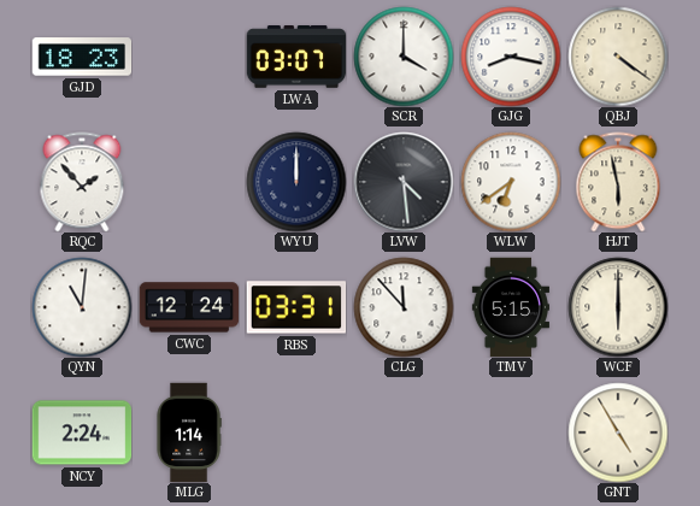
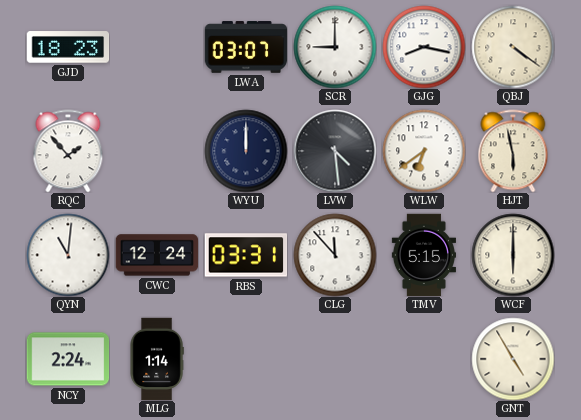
SCR: 4:00 -> 9:00
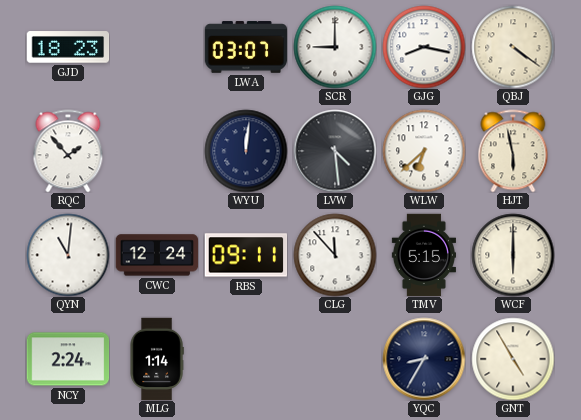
WYU: 12:00 -> 12:01
WLW: 6:39 -> 6:38
RBS: 03:31 -> 09:11
YQC: none -> 8:35
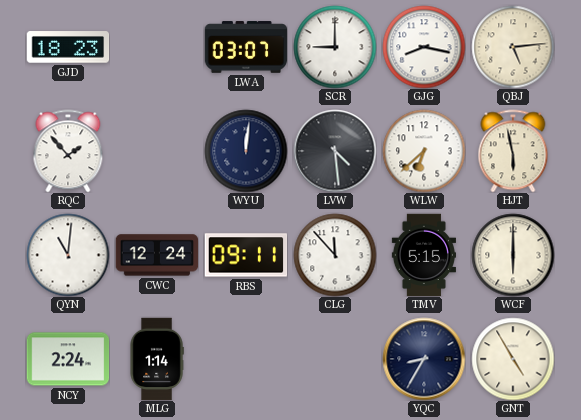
QBJ: 4:21 -> 5:14
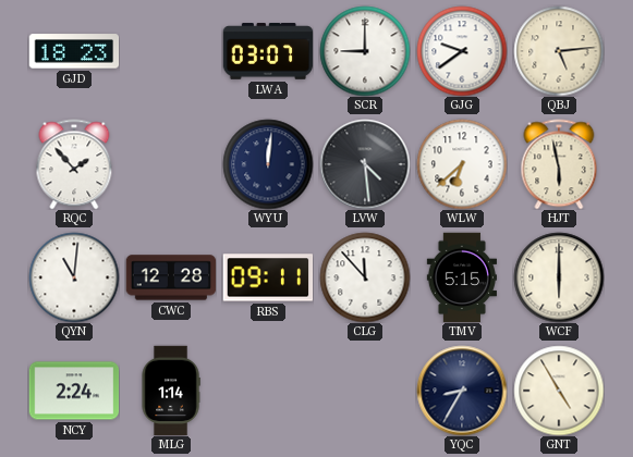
GJG: 8:17 -> 9:39
CWC: 12:24 -> 12:28
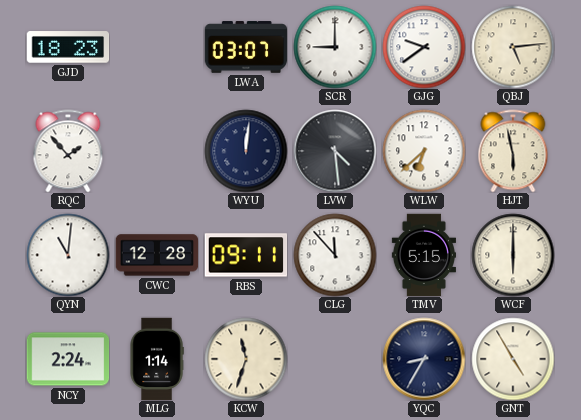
KCW: none -> 11:33
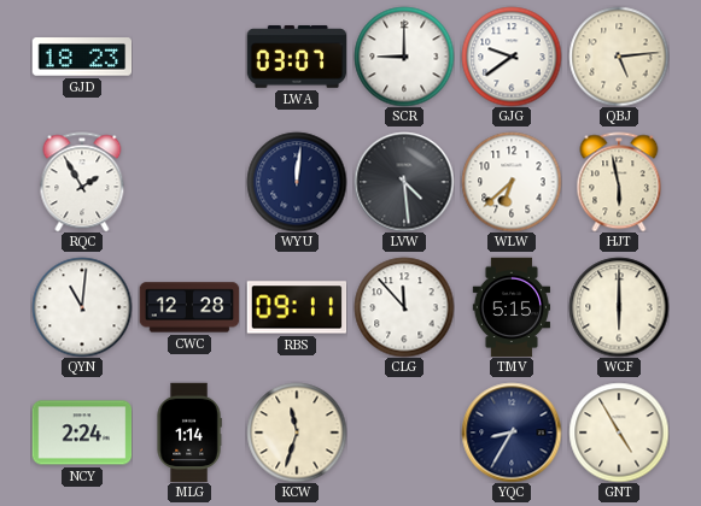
RQC: 1:53 -> 1:55
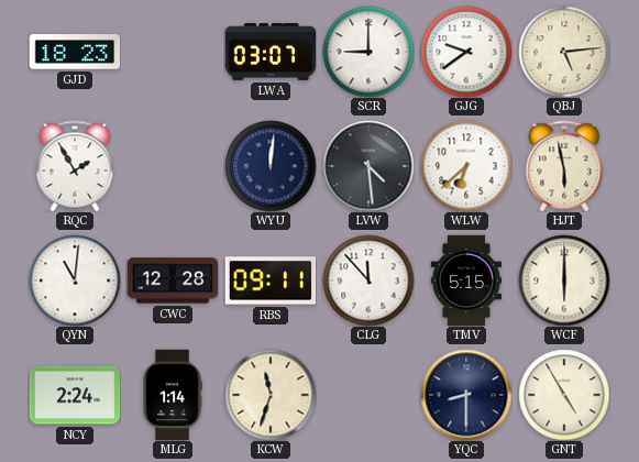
YQC: 8:35 -> 8:30
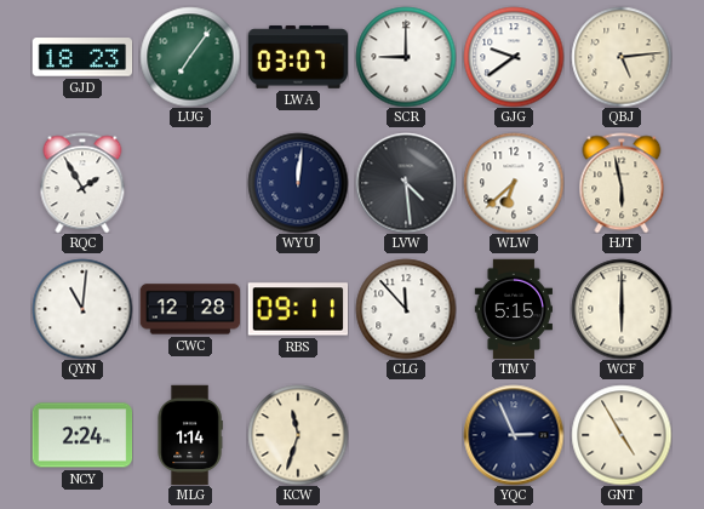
LUG: none -> 7:06
YQC: 8:30 -> 2:56
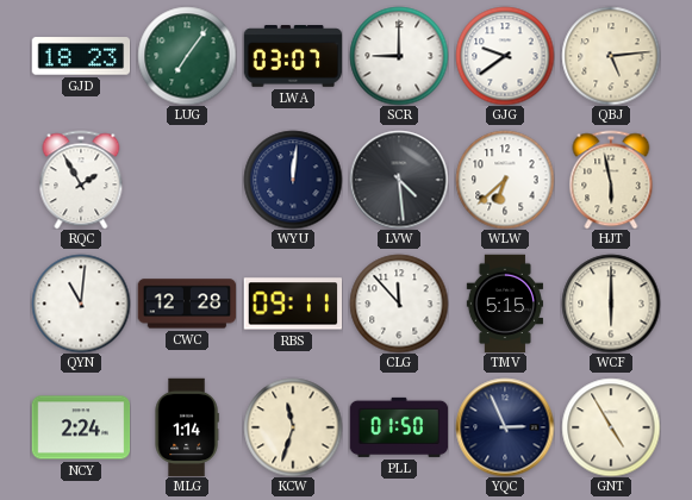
PLL: none -> 01:50
